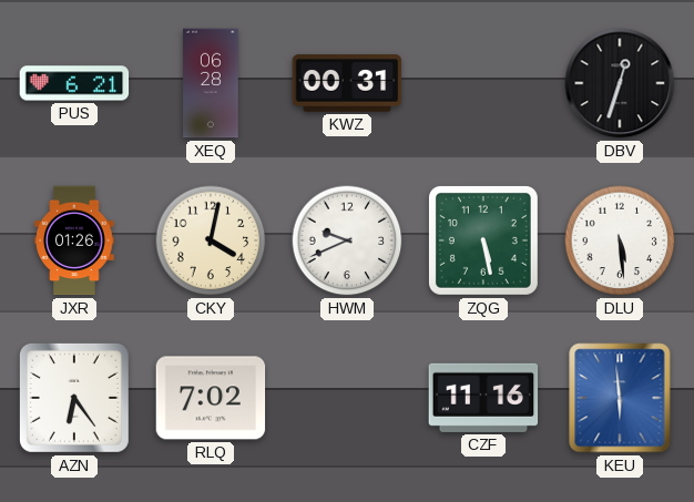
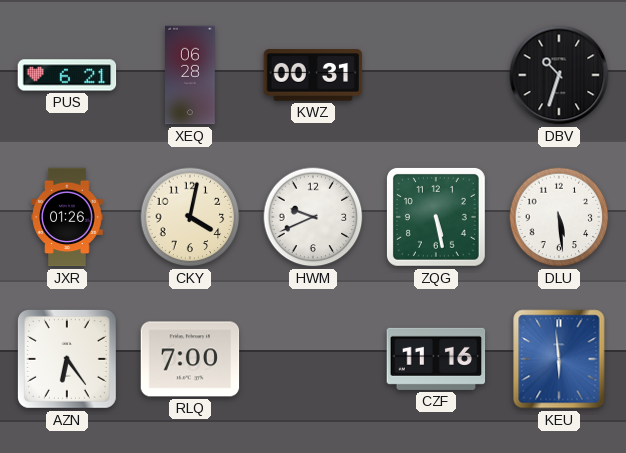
DBV: 12:33 -> 10:33
RLQ: 7:02 -> 7:00
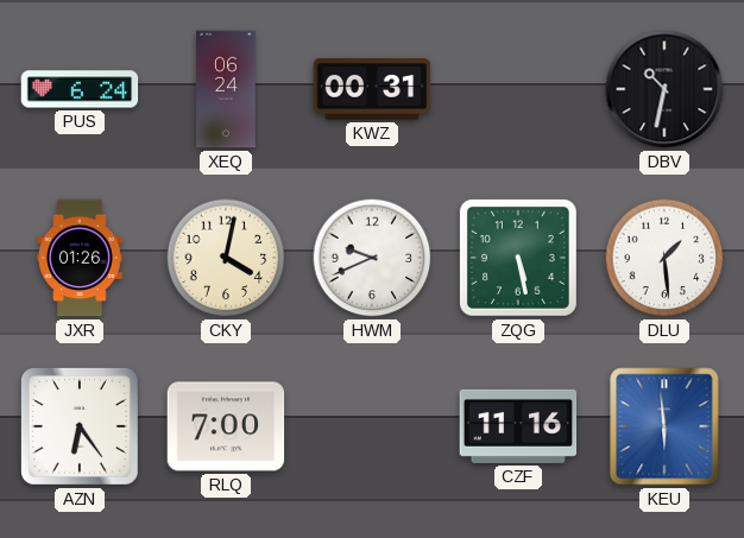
PUS: 6:21 -> 6:24
XEQ: 06:28 -> 06:24
DBV: 10:33 -> 10:32
DLU: 5:29 -> 1:29
